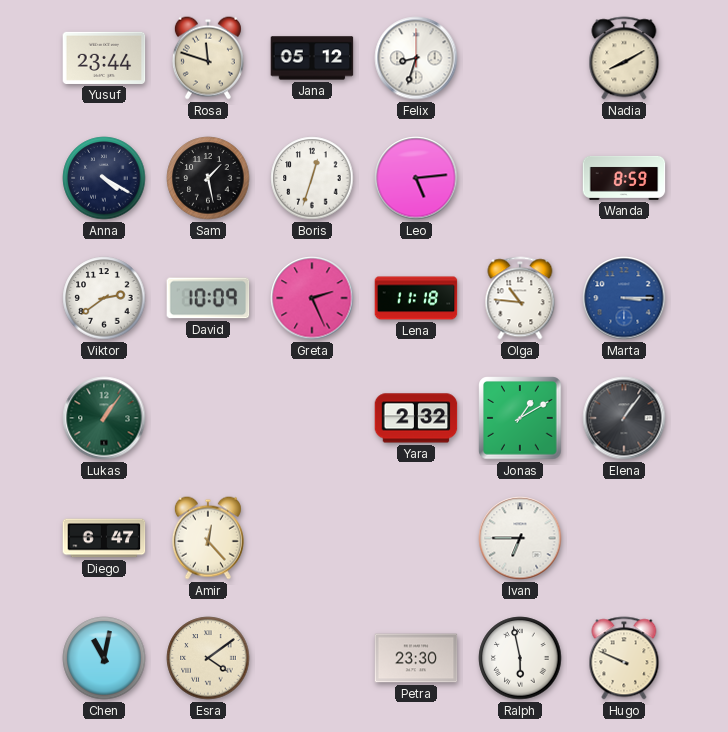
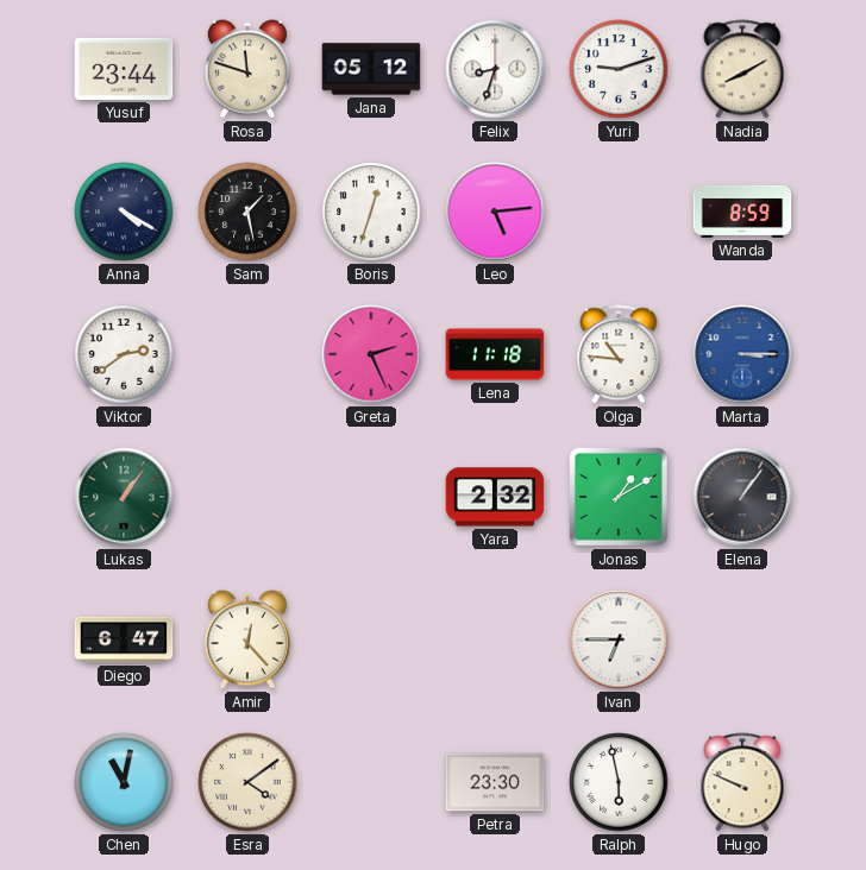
Yuri: none -> 9:12
David: 10:09 -> none
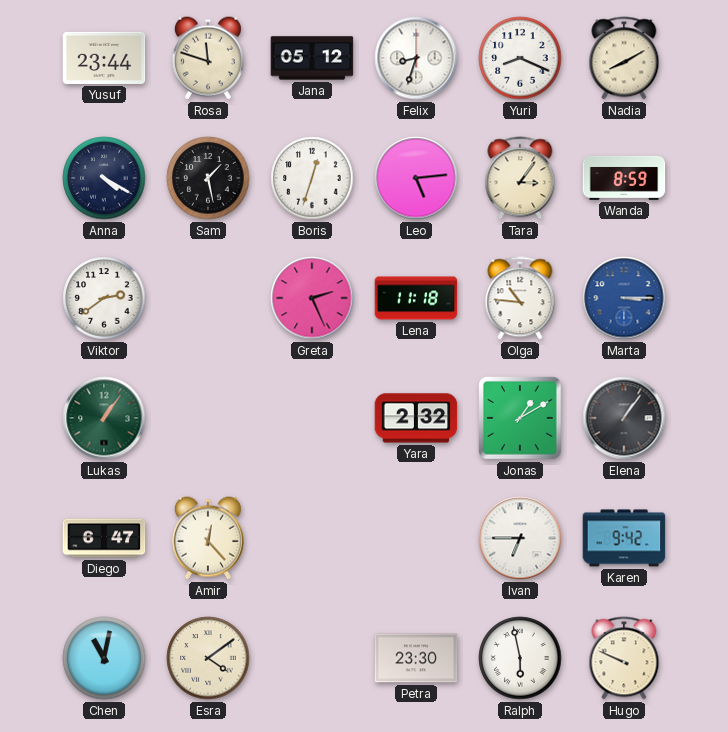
Yuri: 9:12 -> 8:19
Tara: none -> 3:06
Karen: none -> 9:42
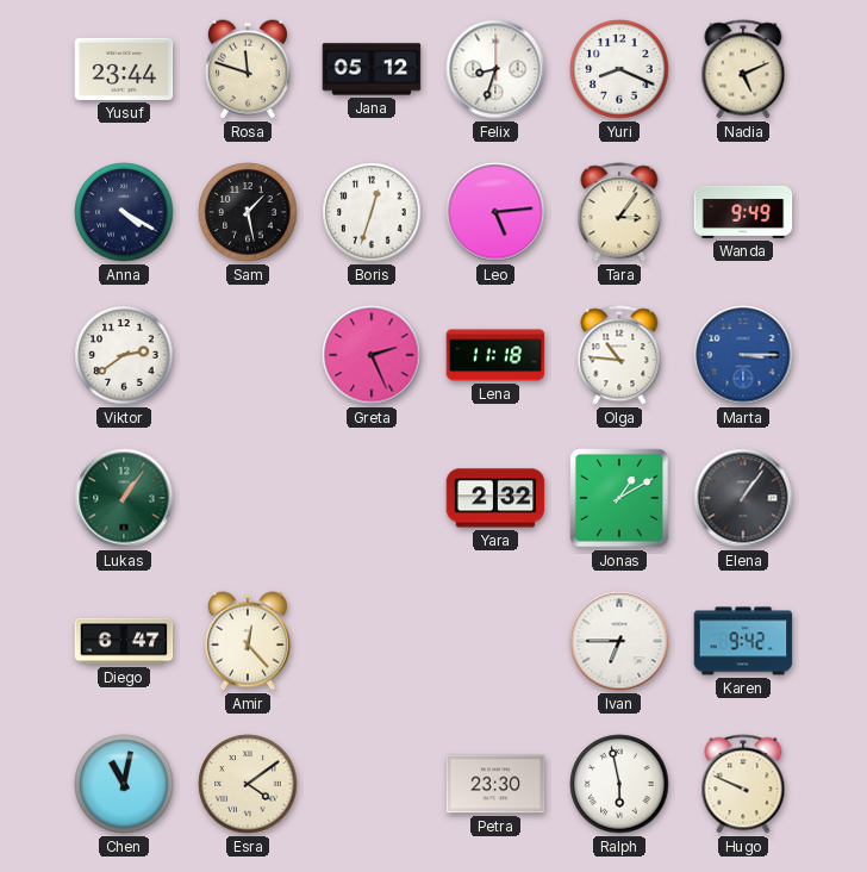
Nadia: 8:10 -> 5:11
Wanda: 8:59 -> 9:49
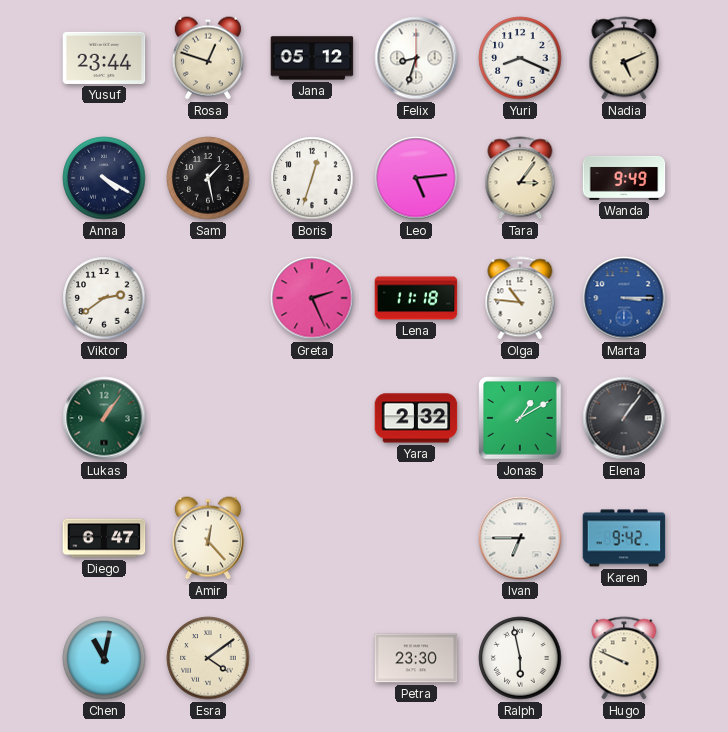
Rosa: 11:48 -> 12:48
